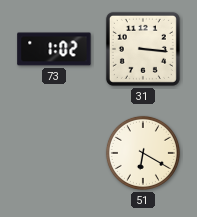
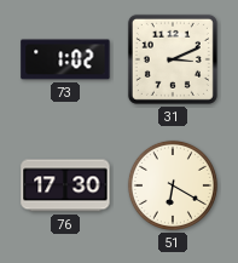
31: 3:16 -> 3:11
76: none -> 17:30
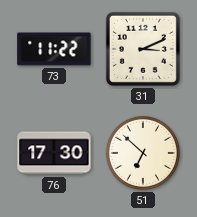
73: 1:02 -> 11:22
51: 6:20 -> 6:52
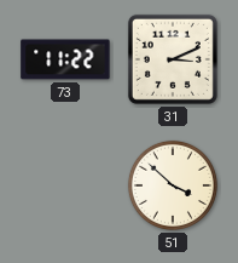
76: 17:30 -> none
51: 6:52 -> 3:52
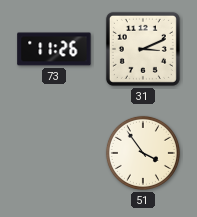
73: 11:22 -> 11:26
51: 3:52 -> 3:54
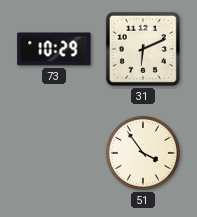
73: 11:26 -> 10:29
31: 3:11 -> 6:11
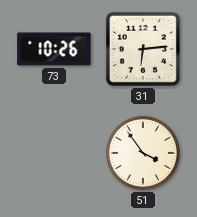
73: 10:29 -> 10:26
31: 6:11 -> 6:14
